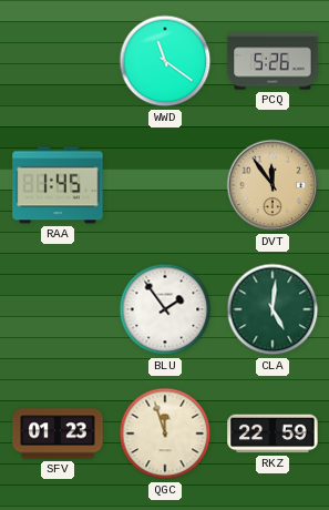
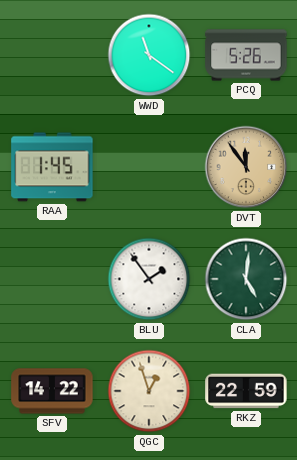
SFV: 01:23 -> 14:22
QGC: 11:57 -> 12:57
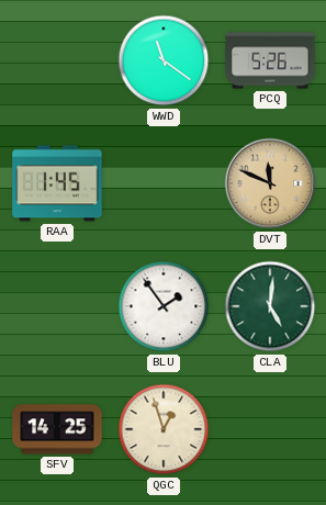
DVT: 11:54 -> 11:49
SFV: 14:22 -> 14:25
RKZ: 22:59 -> none
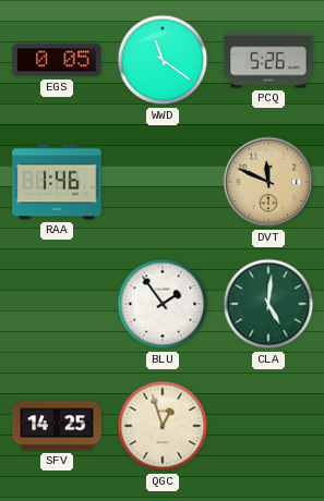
EGS: none -> 0:05
RAA: 1:45 -> 1:46
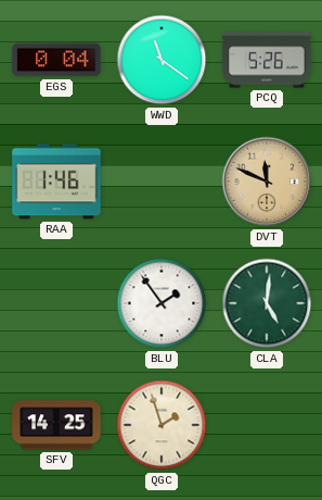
EGS: 0:05 -> 0:04
QGC: 12:57 -> 1:57
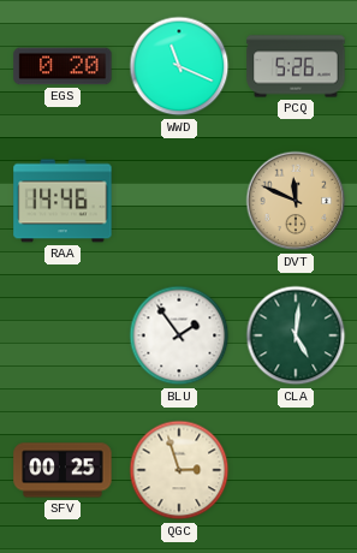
EGS: 0:04 -> 0:20
WWD: 11:21 -> 11:19
RAA: 1:46 -> 14:46
SFV: 14:25 -> 00:25
QGC: 1:57 -> 2:57
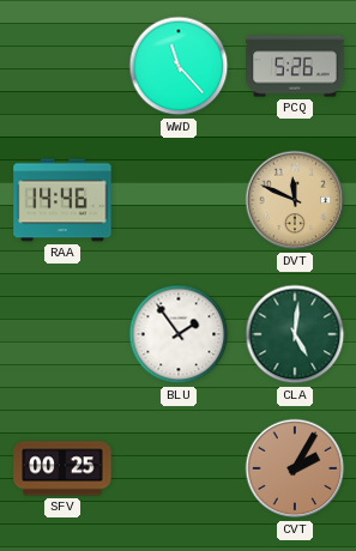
EGS: 0:20 -> none
WWD: 11:19 -> 11:23
QGC: 2:57 -> none
CVT: none -> 2:05
